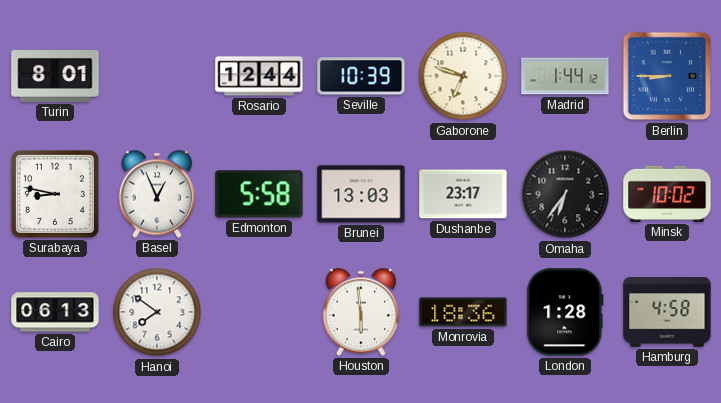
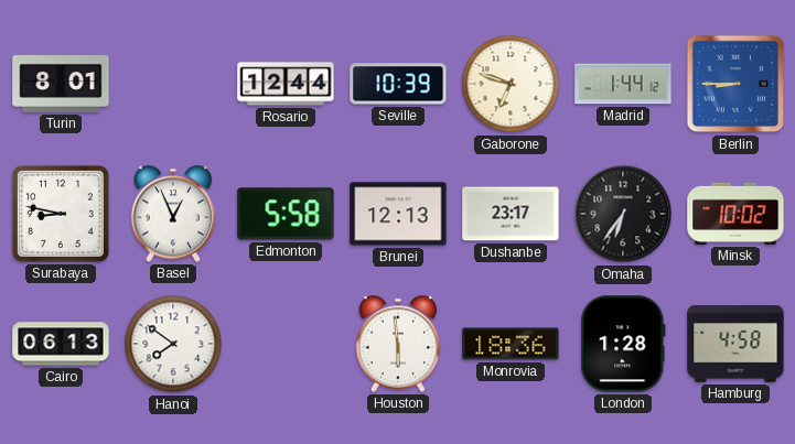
Brunei: 13:03 -> 12:13
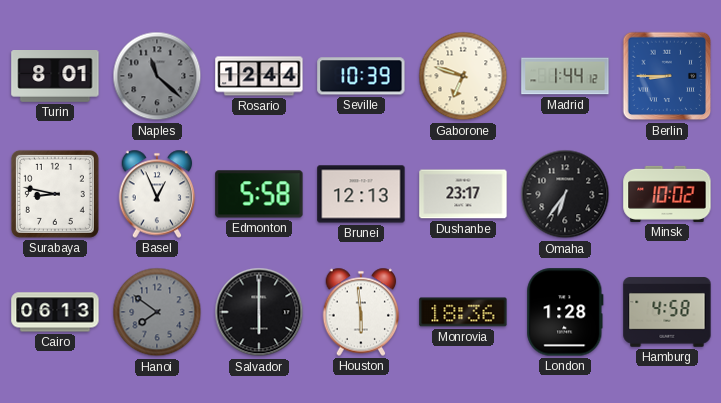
Naples: none -> 11:22
Hanoi dial: white -> grey
Salvador: none -> 6:00
